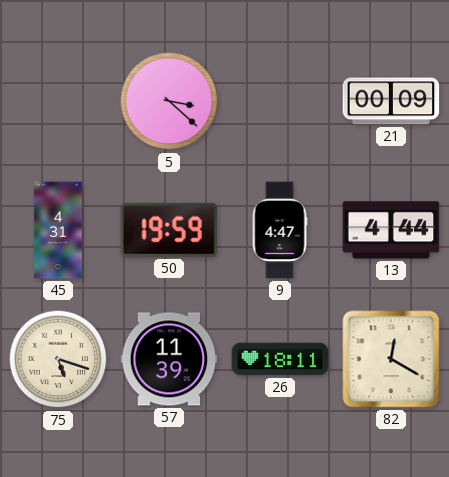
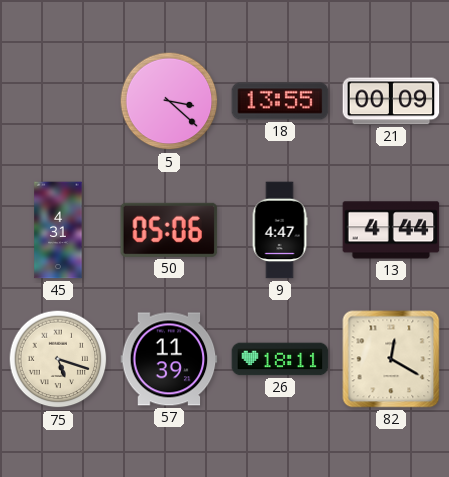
18: none -> 13:55
50: 19:59 -> 05:06
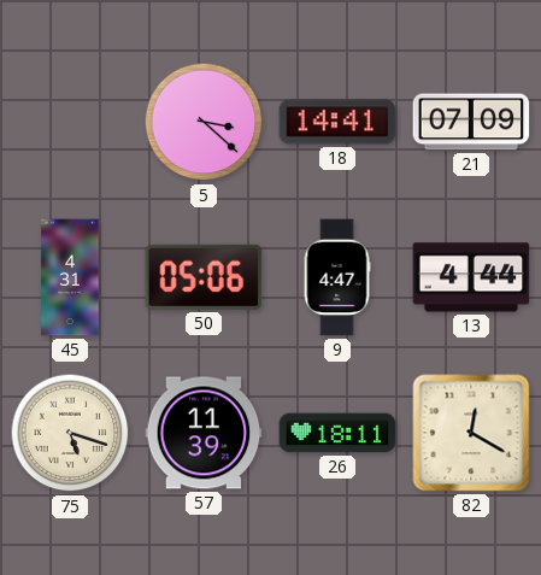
18: 13:55 -> 14:41
21: 00:09 -> 07:09
